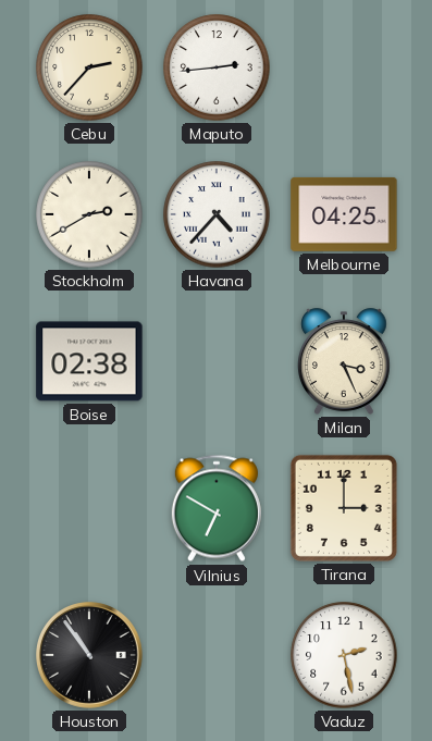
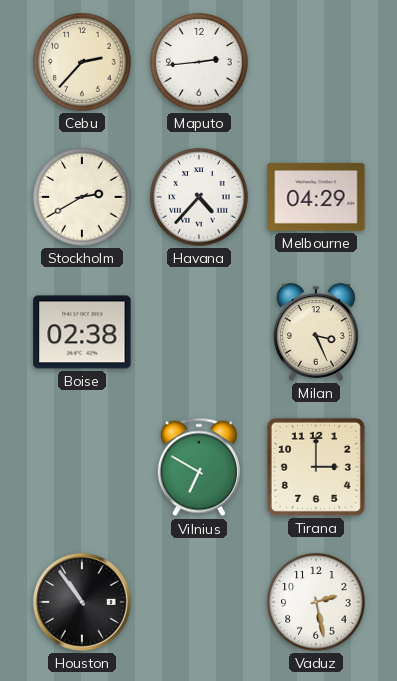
Melbourne: 04:25 -> 04:29
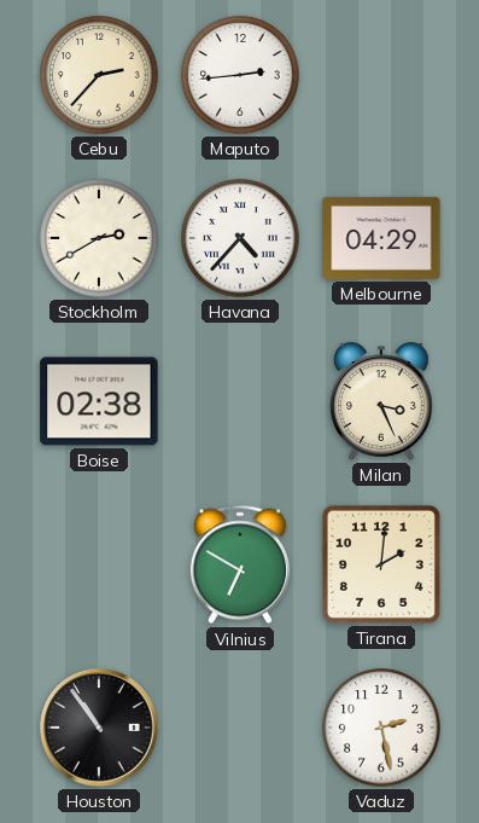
Tirana: 3:00 -> 2:01
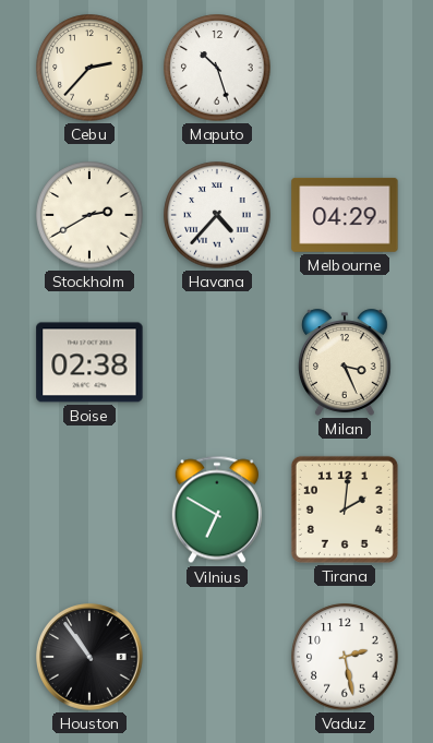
Maputo: 2:44 -> 10:27
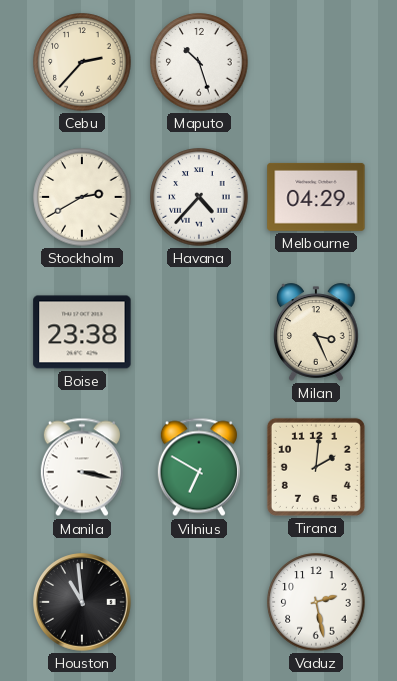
Boise: 02:38 -> 23:38
Manila: none -> 3:17
Houston: 10:54 -> 10:59
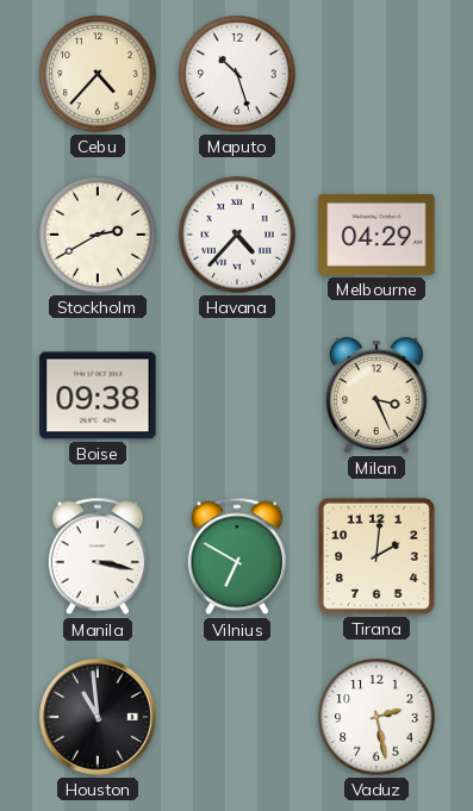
Cebu: 2:37 -> 4:37
Boise: 23:38 -> 09:38
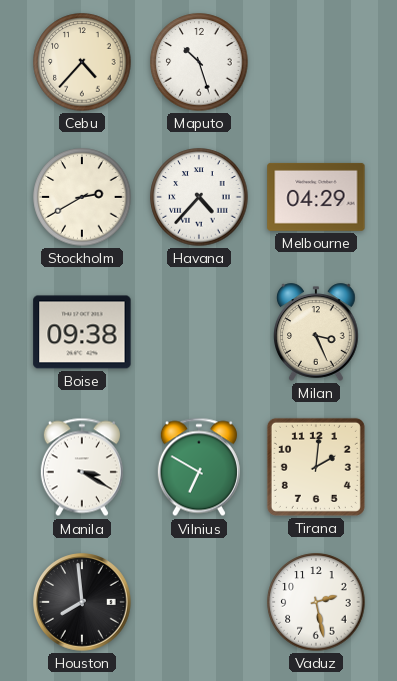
Manila: 3:17 -> 3:20
Houston: 10:59 -> 7:59
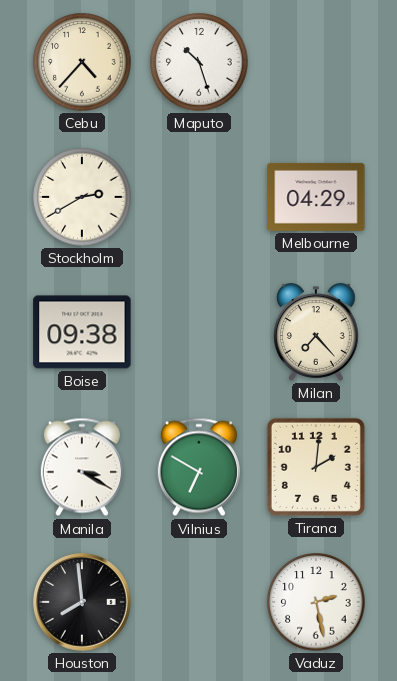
Havana: 4:37 -> none
Milan: 3:26 -> 7:23
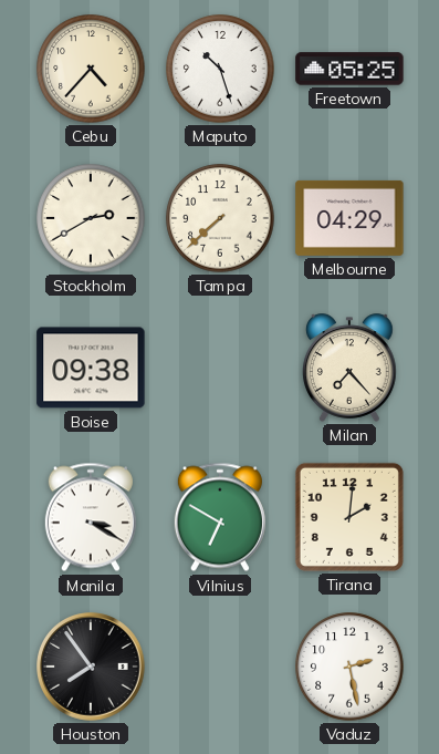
Freetown: none -> 05:25
Tampa: none -> 7:38
Houston: 7:59 -> 7:54
